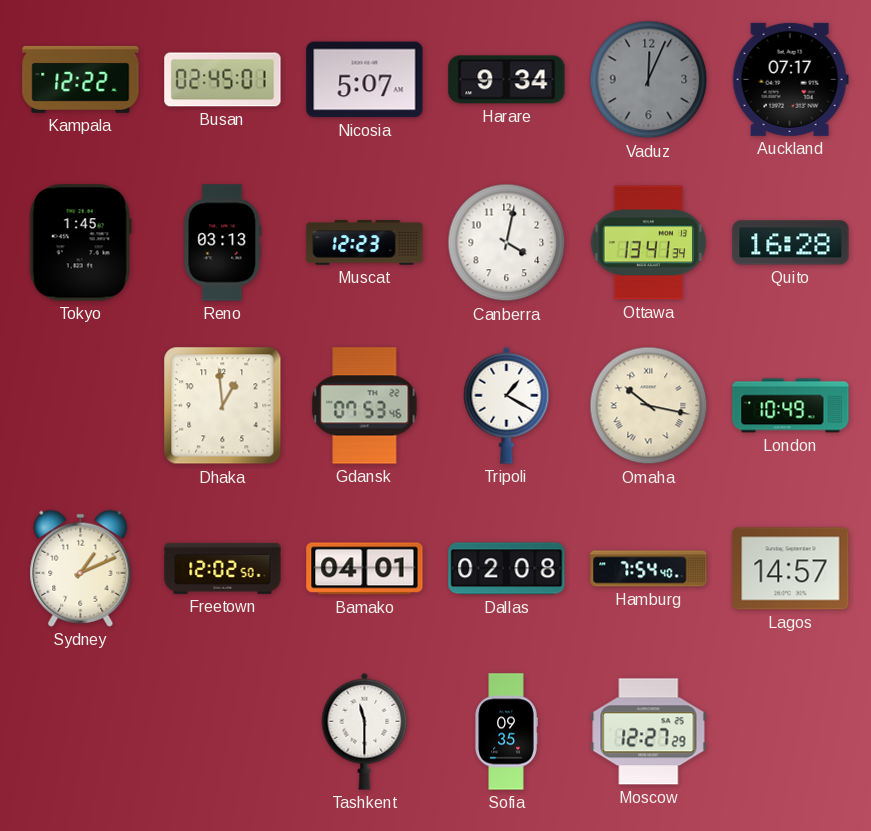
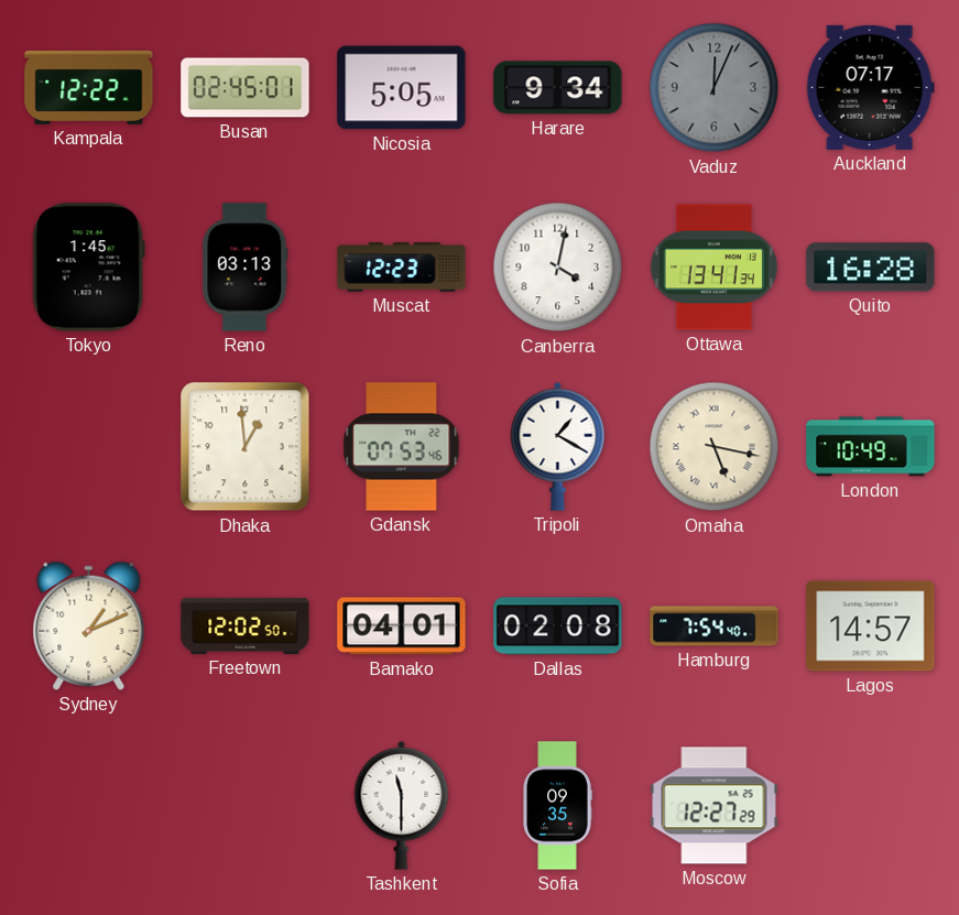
Nicosia: 5:07 -> 5:05
Omaha: 10:17 -> 5:17
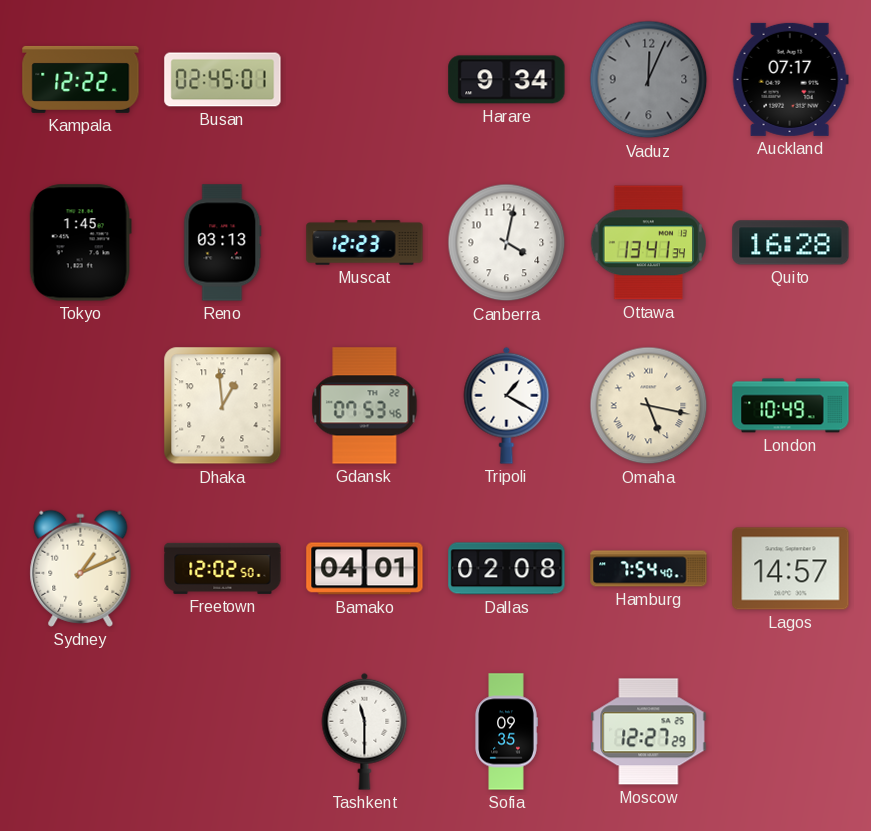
Nicosia: 5:05 -> none
